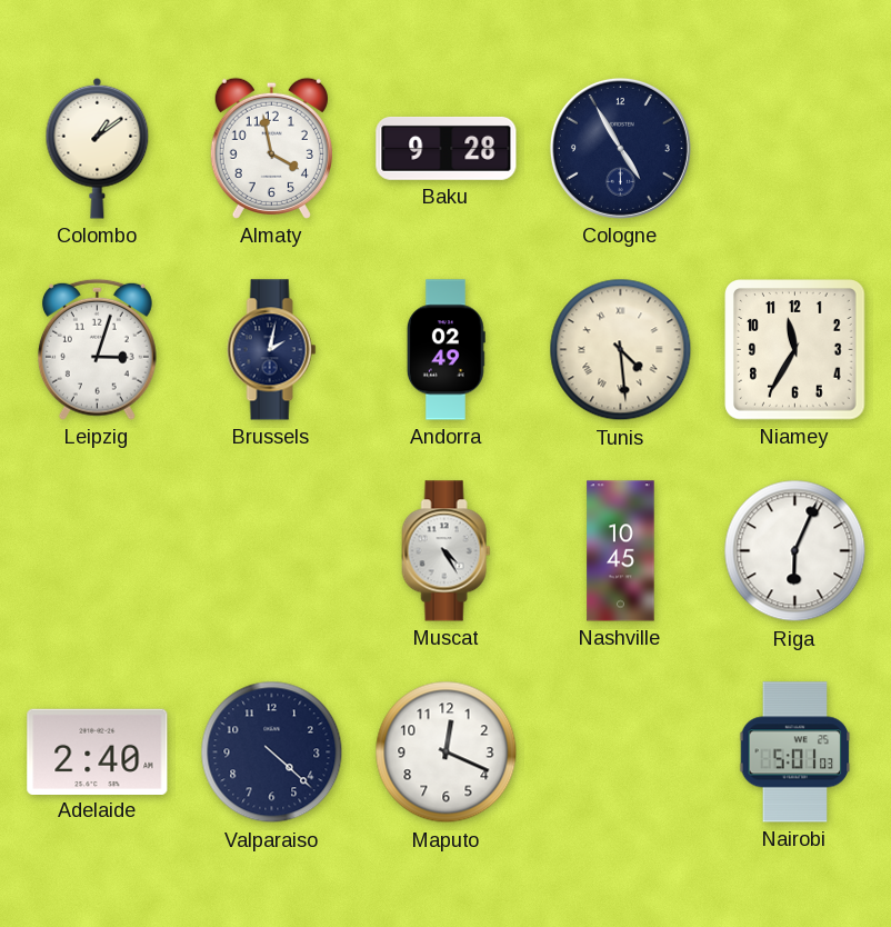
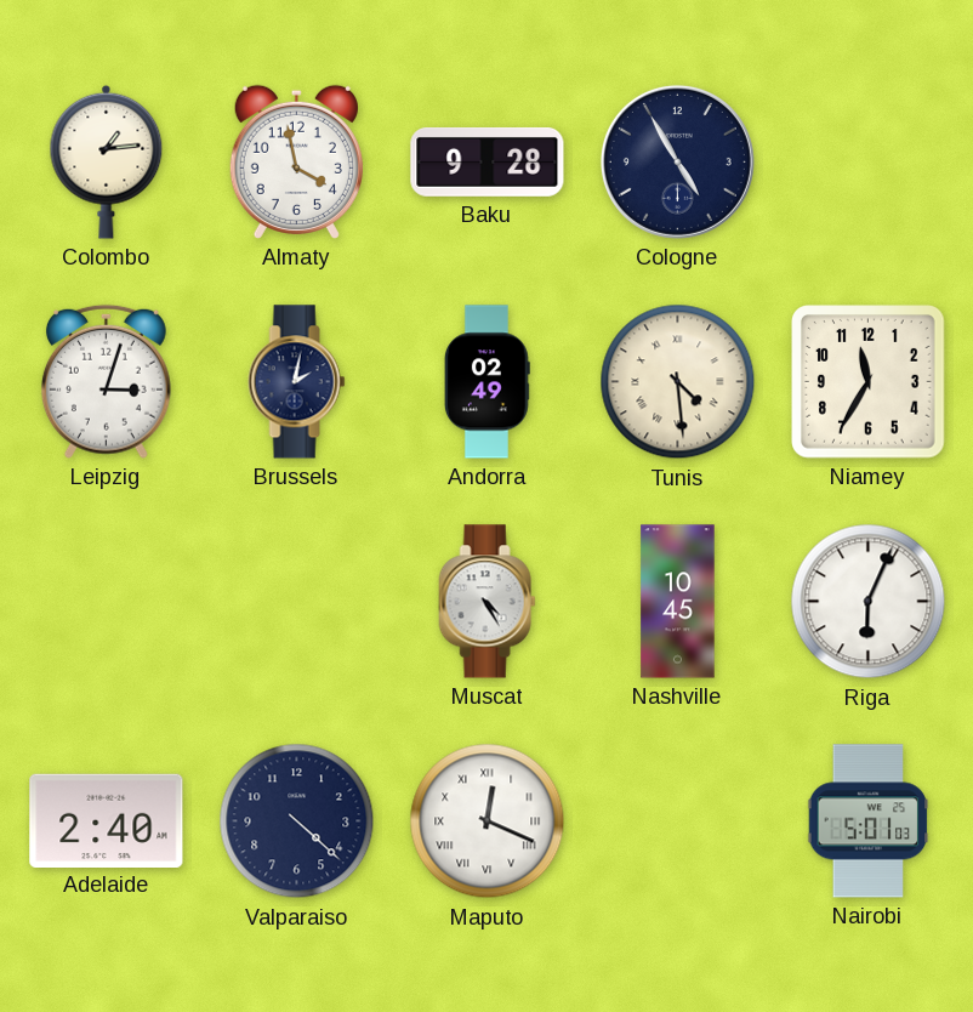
Colombo: 1:09 -> 1:14
Maputo numerals: Arabic -> Roman
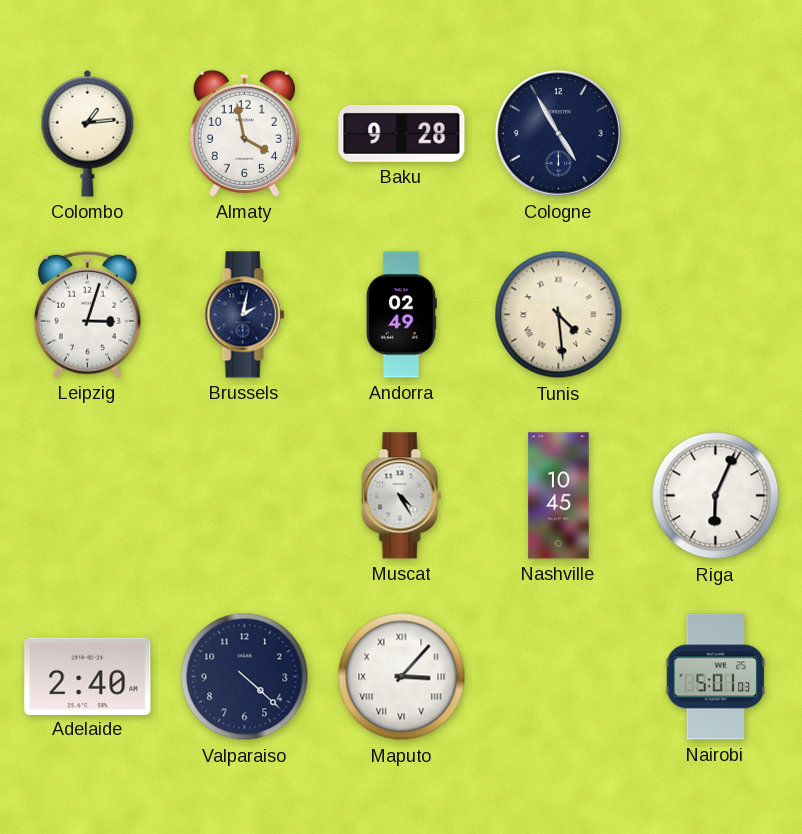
Niamey: 11:35 -> none
Maputo: 12:19 -> 3:07
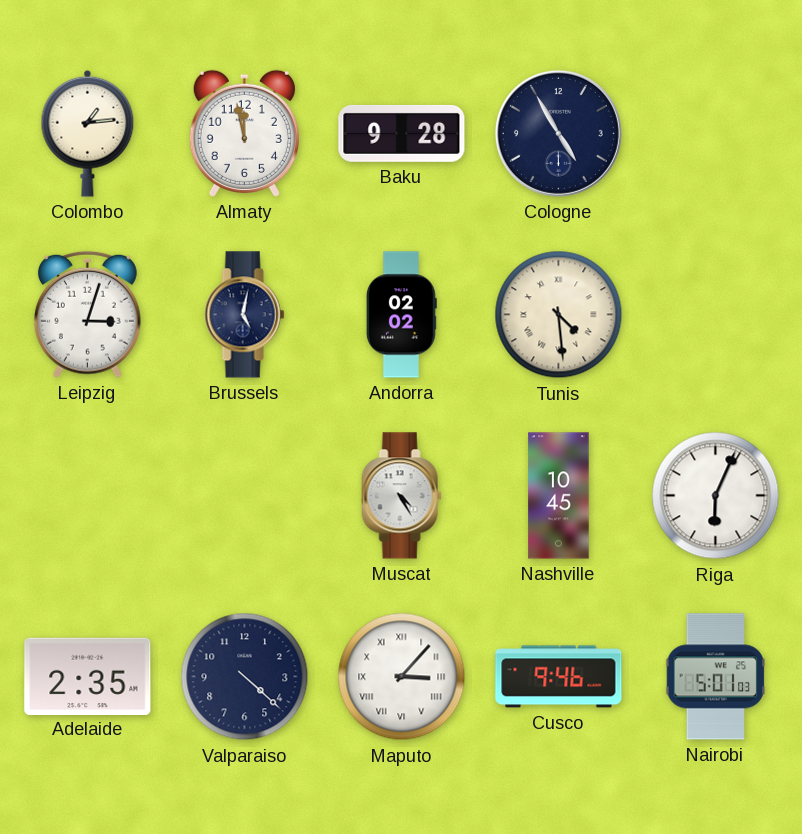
Almaty: 3:58 -> 11:58
Brussels: 2:02 -> 5:02
Andorra: 02:49 -> 02:02
Adelaide: 2:40 -> 2:35
Cusco: none -> 9:46
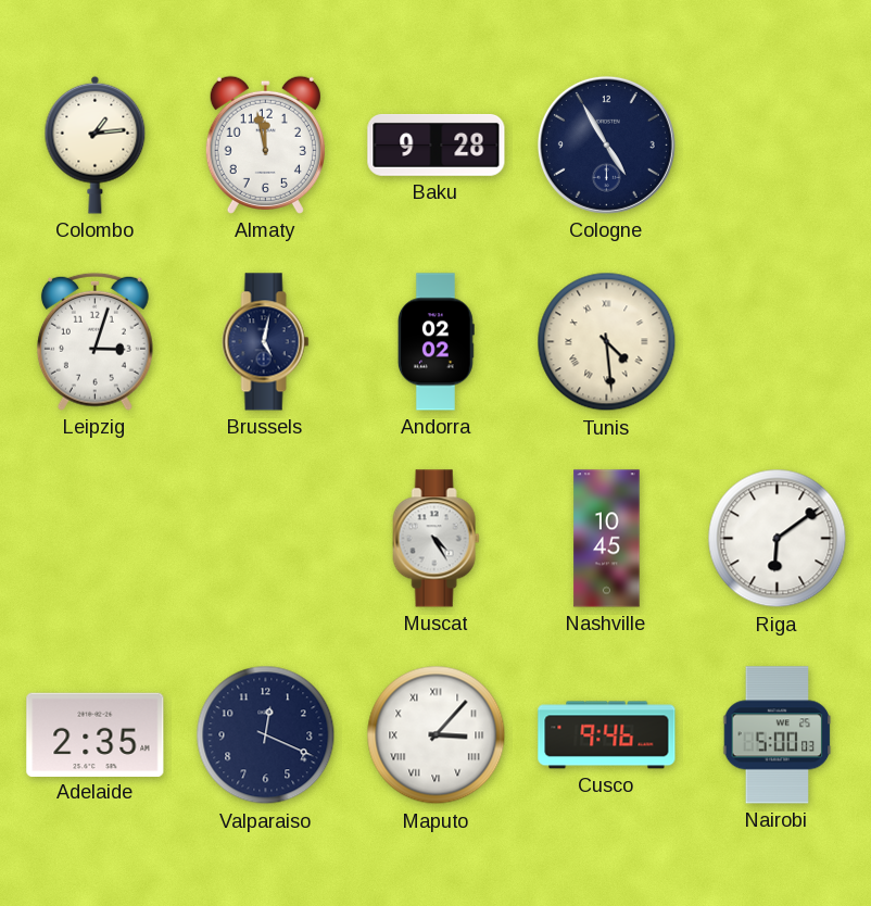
Riga: 6:04 -> 6:09
Valparaiso: 4:22 -> 12:19
Nairobi: 5:01 -> 5:00
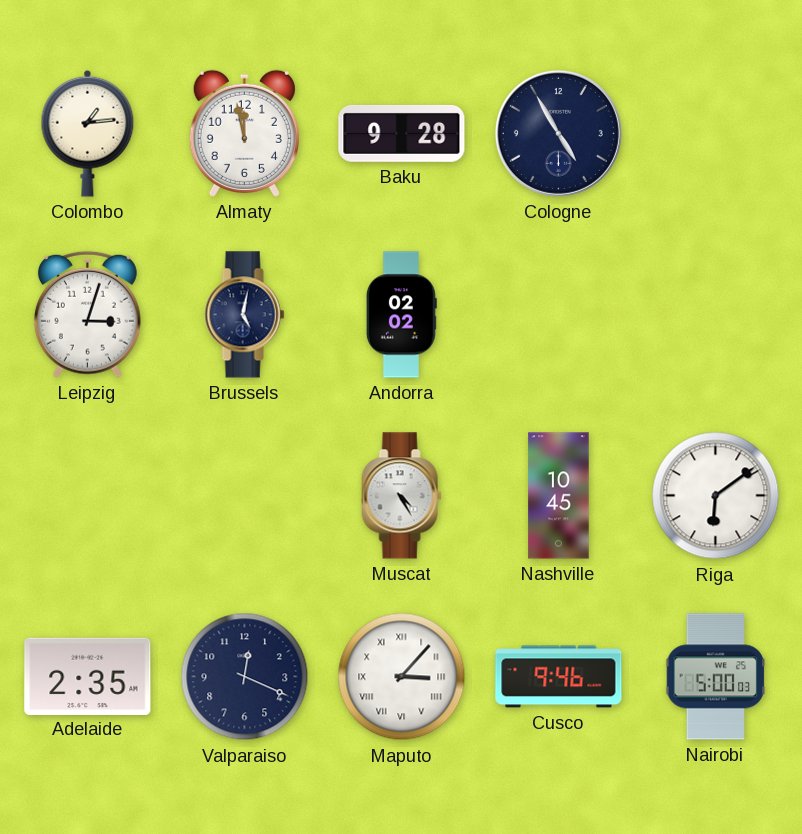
Tunis: 4:29 -> none
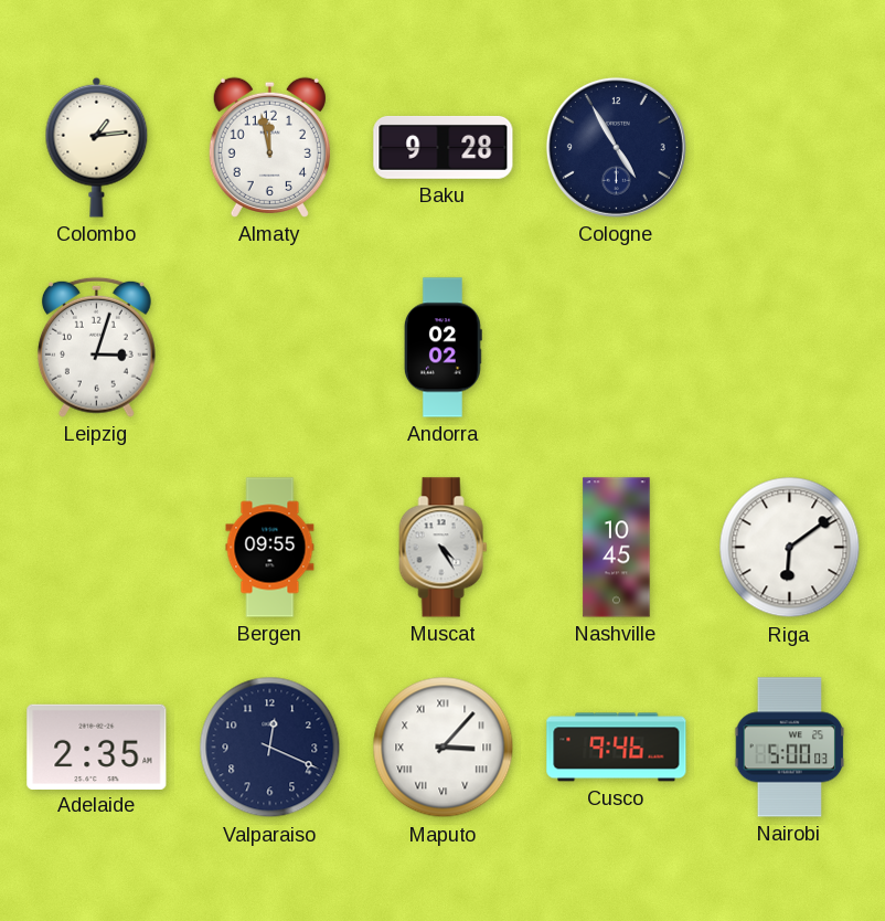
Brussels: 5:02 -> none
Bergen: none -> 09:55
